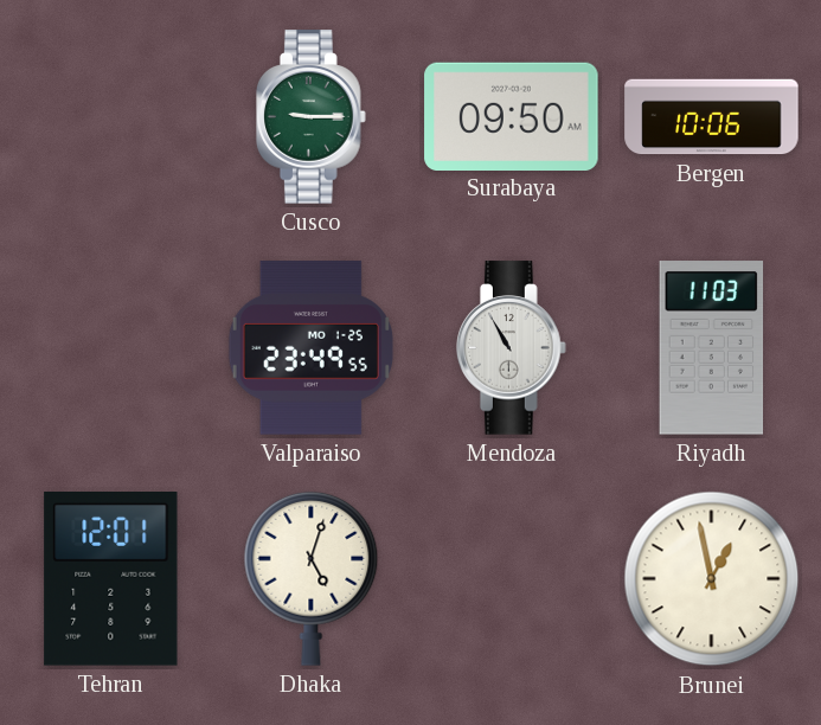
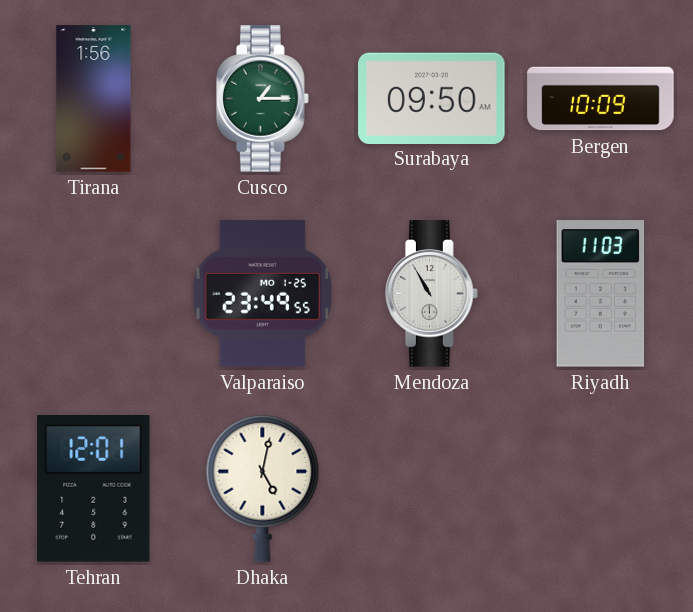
Tirana: none -> 1:56
Cusco: 9:15 -> 1:15
Bergen: 10:06 -> 10:09
Dhaka: 5:03 -> 5:02
Brunei: 12:58 -> none
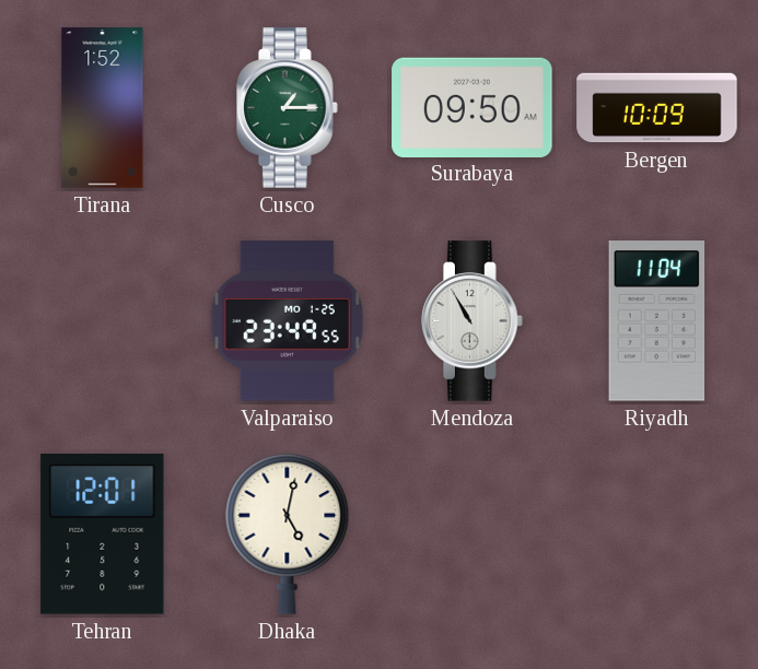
Tirana: 1:56 -> 1:52
Riyadh: 11:03 -> 11:04
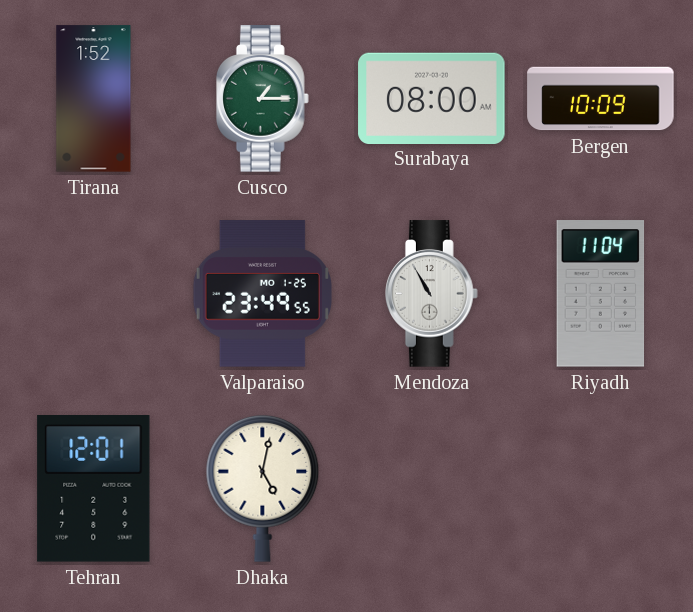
Surabaya: 09:50 -> 08:00
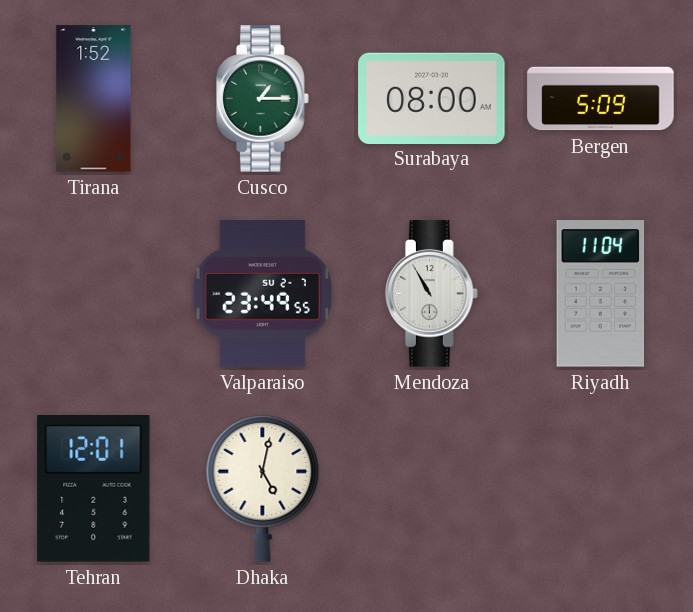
Bergen: 10:09 -> 5:09
Valparaiso date: MO 1-25 -> SU 2-7
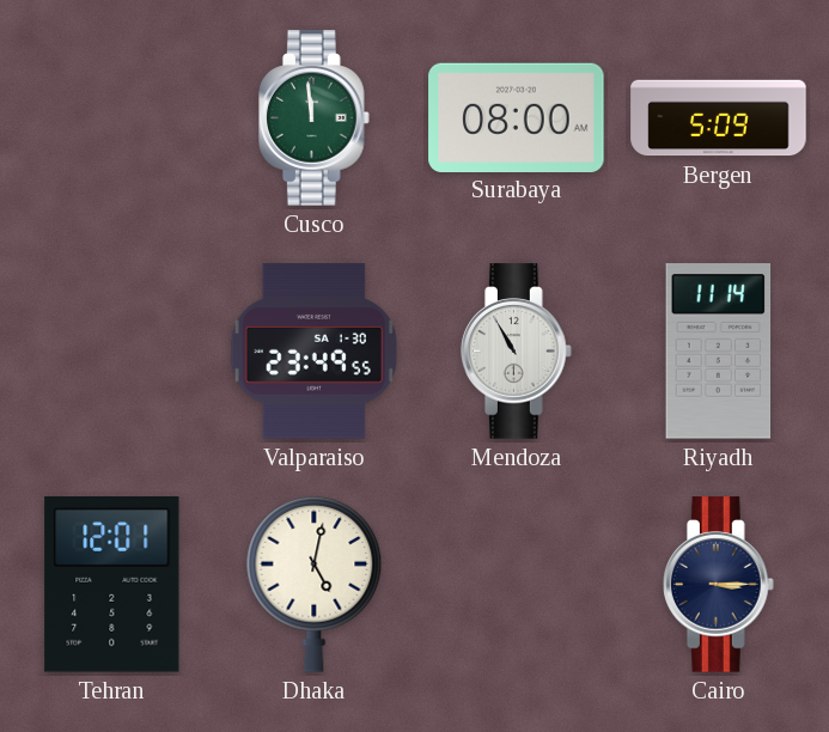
Tirana: 1:52 -> none
Cusco: 1:15 -> 11:59
Valparaiso date: SU 2-7 -> SA 1-30
Riyadh: 11:04 -> 11:14
Cairo: none -> 3:15
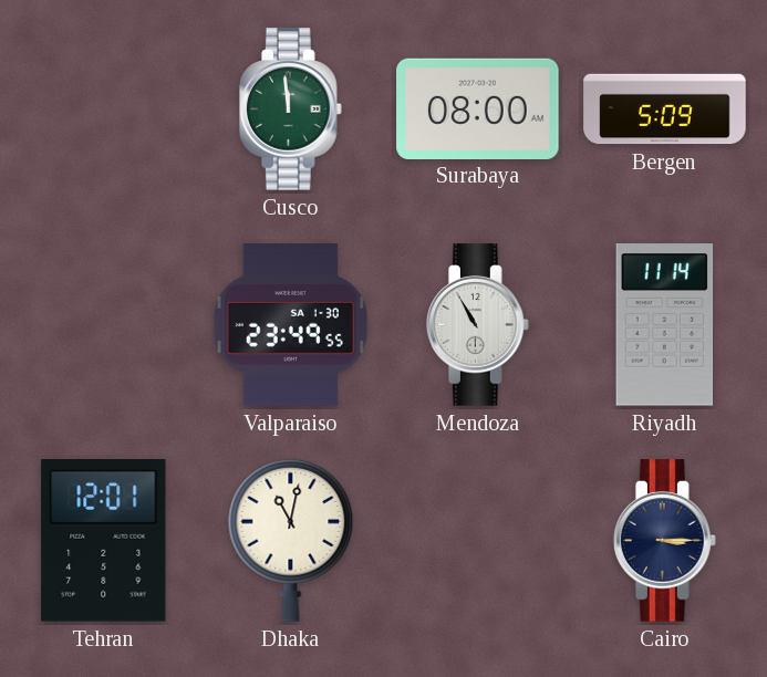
Dhaka: 5:02 -> 11:02
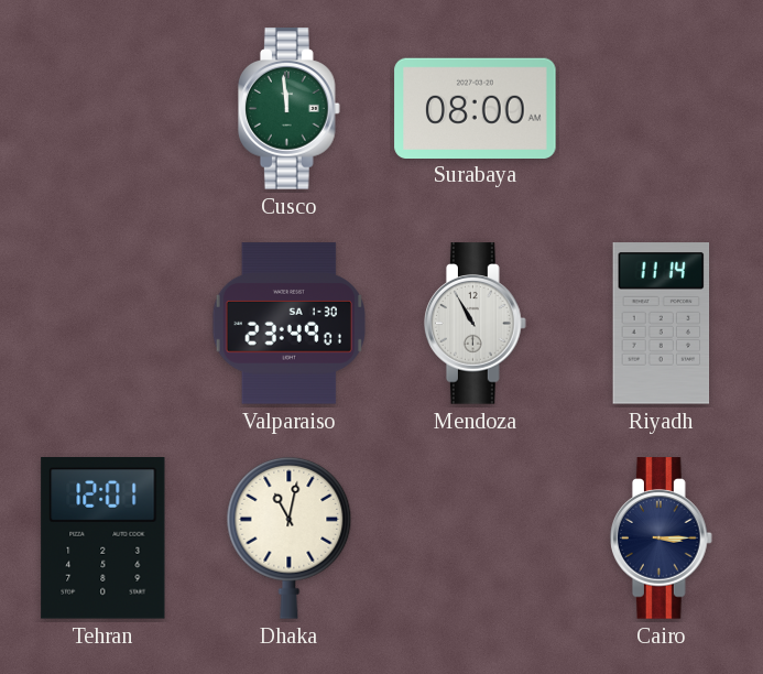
Bergen: 5:09 -> none
Valparaiso: 23:49:55 -> 23:49:01
